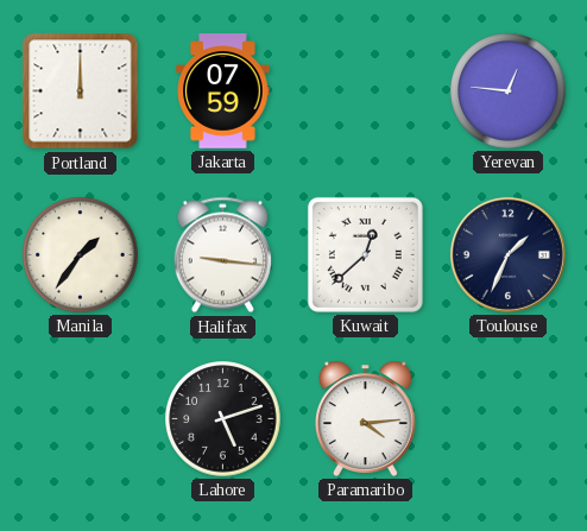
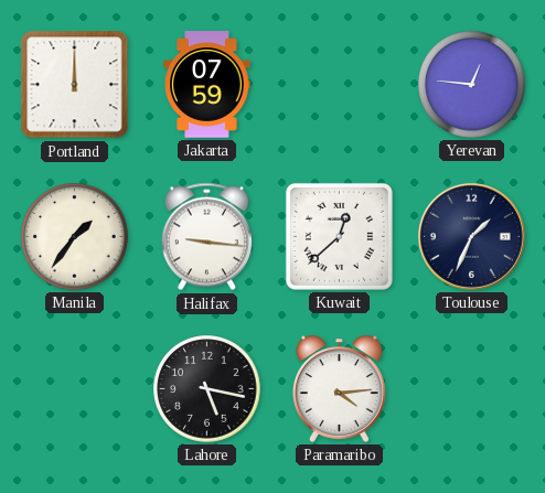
Lahore: 5:12 -> 5:17
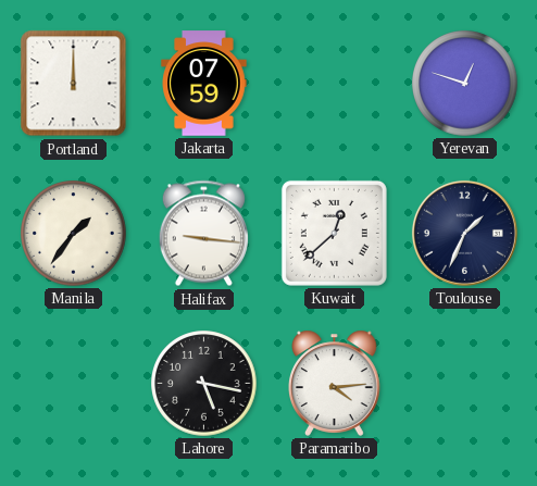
Yerevan: 12:46 -> 12:48
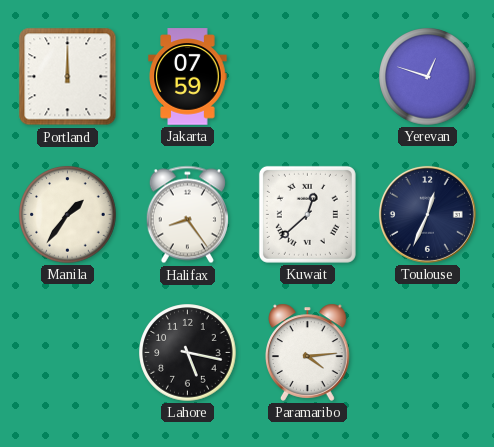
Halifax: 9:16 -> 8:24
Toulouse: 1:34 -> 12:34
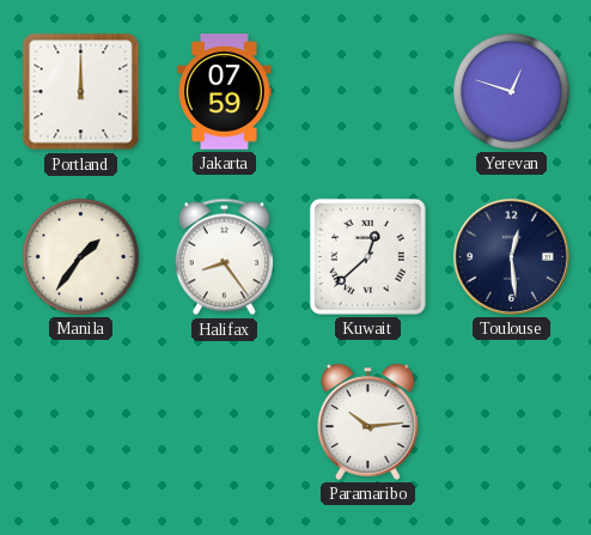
Toulouse: 12:34 -> 12:29
Lahore: 5:17 -> none
Paramaribo: 4:14 -> 10:14
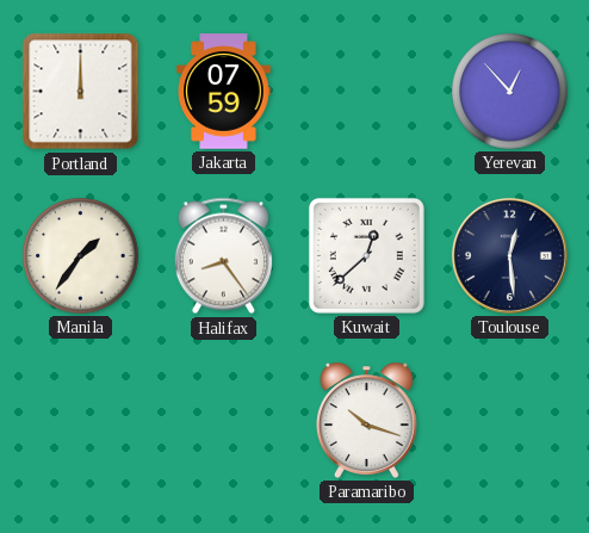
Yerevan: 12:48 -> 12:53
Paramaribo: 10:14 -> 10:18
